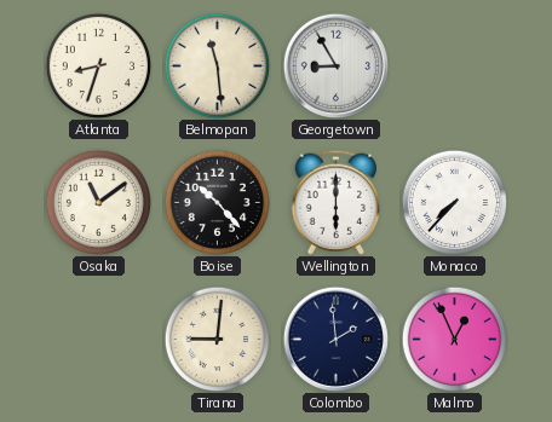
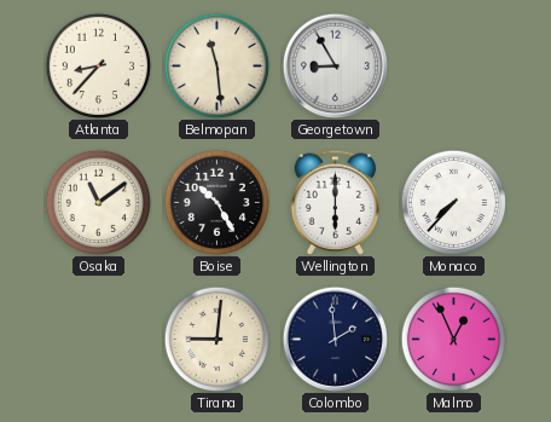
Atlanta: 8:33 -> 8:37
Boise: 10:23 -> 10:25
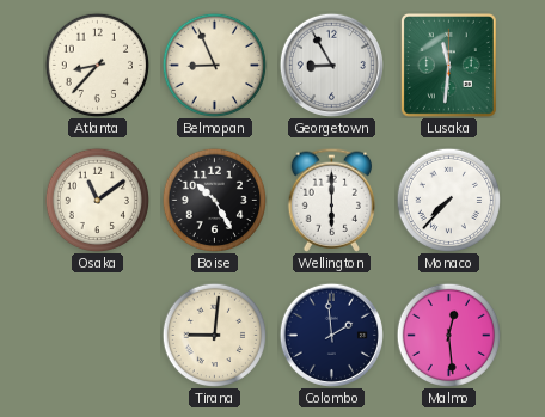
Belmopan: 11:29 -> 8:56
Lusaka: none -> 11:31
Malmo: 12:56 -> 12:29
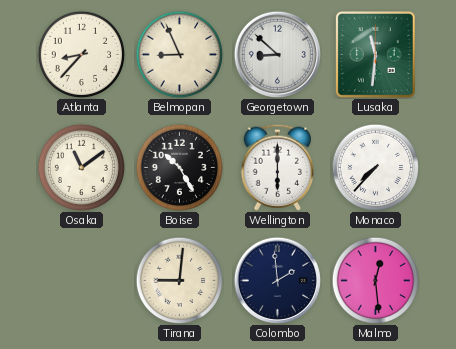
Georgetown: 8:55 -> 8:52
